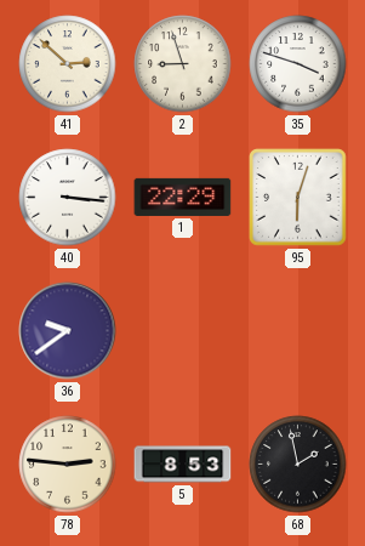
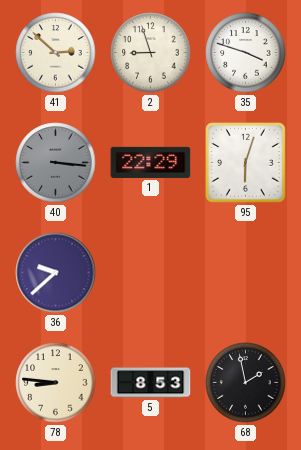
40 dial: white -> grey
36: 9:39 -> 9:38
78: 2:46 -> 8:46
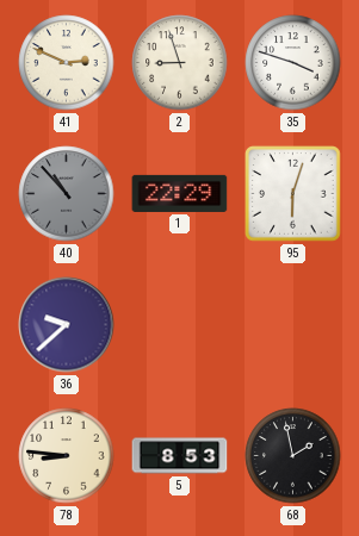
41: 2:52 -> 2:49
40: 3:16 -> 10:53
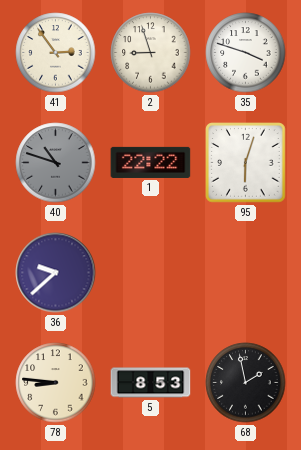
41: 2:49 -> 2:54
40: 10:53 -> 10:48
1: 22:29 -> 22:22
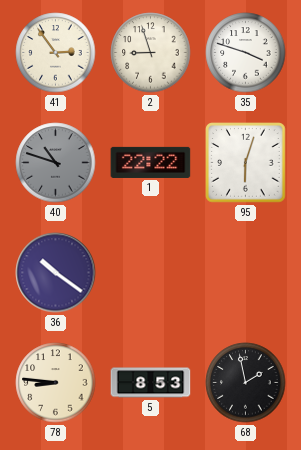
36: 9:38 -> 10:21
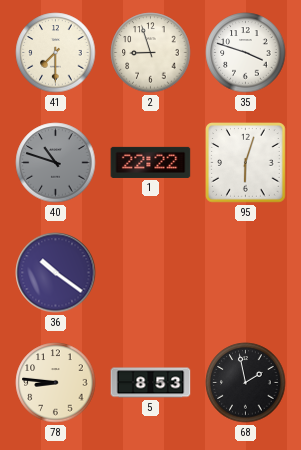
41: 2:54 -> 7:30
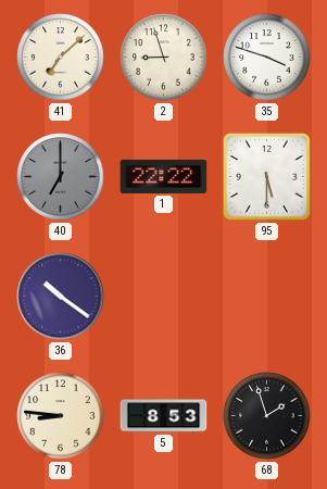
41: 7:30 -> 7:08
40: 10:48 -> 7:00
95: 6:03 -> 5:30
68: 1:58 -> 1:57
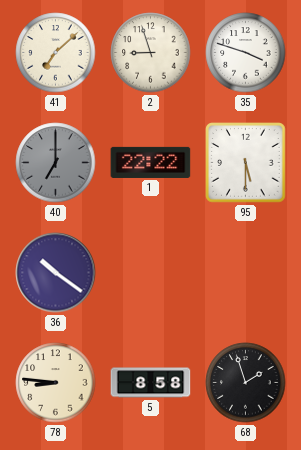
5: 8:53 -> 8:58
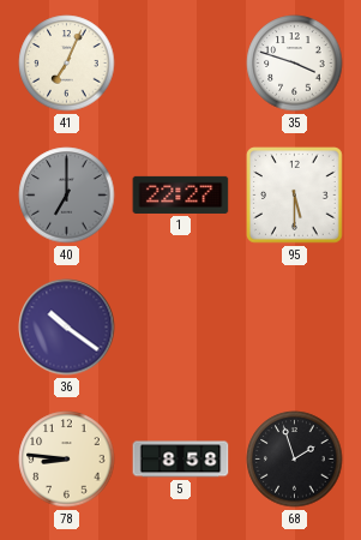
41: 7:08 -> 7:04
2: 8:57 -> none
1: 22:22 -> 22:27
